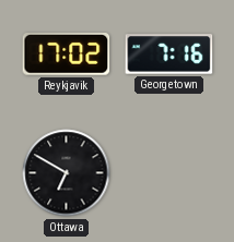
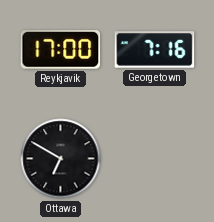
Reykjavik: 17:02 -> 17:00
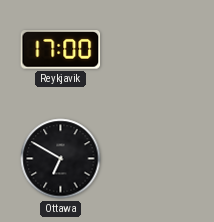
Georgetown: 7:16 -> none
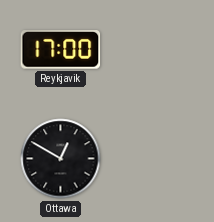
Ottawa: 6:50 -> 12:50
